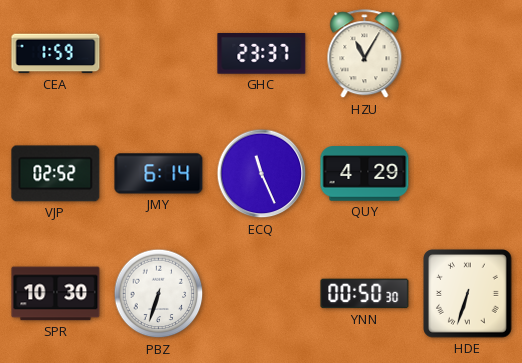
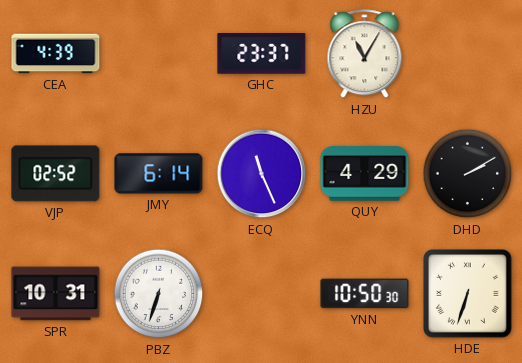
CEA: 1:59 -> 4:39
DHD: none -> 2:10
SPR: 10:30 -> 10:31
YNN: 00:50 -> 10:50
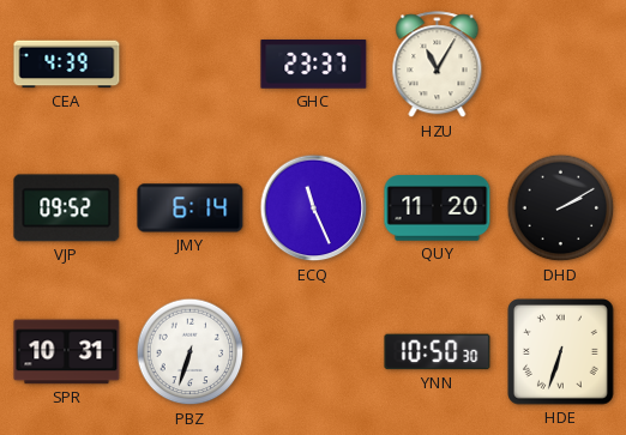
VJP: 02:52 -> 09:52
QUY: 4:29 -> 11:20
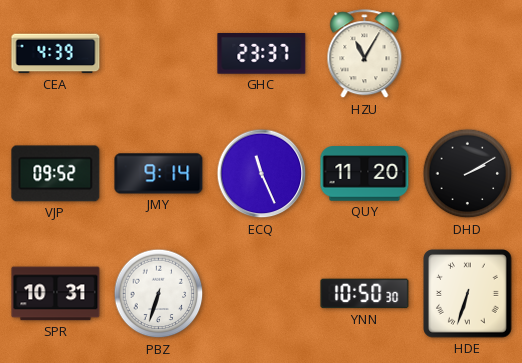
JMY: 6:14 -> 9:14
